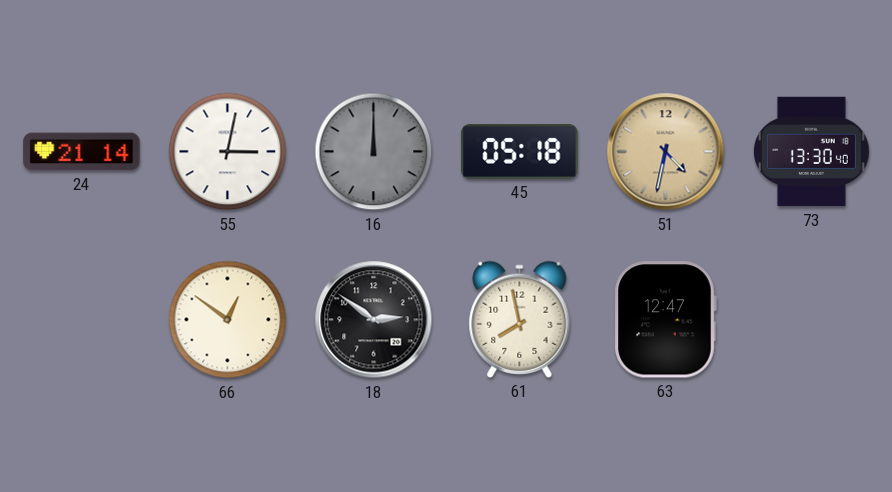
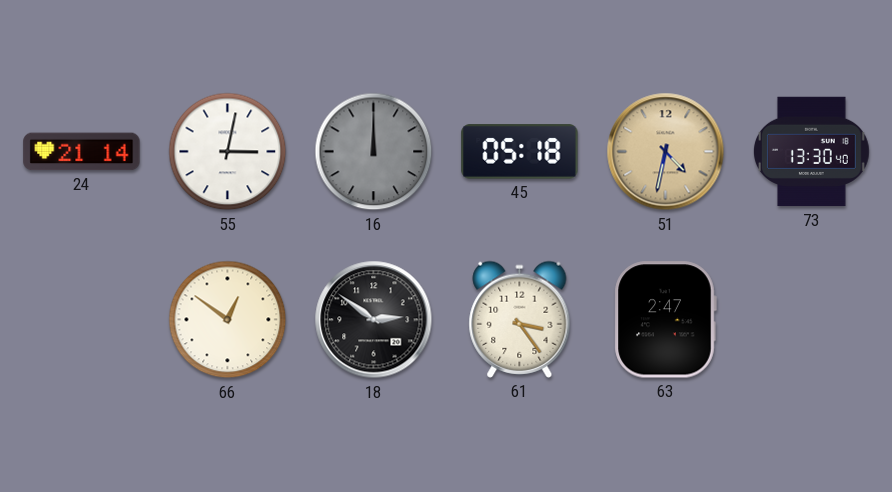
61: 7:58 -> 3:24
63: 12:47 -> 2:47
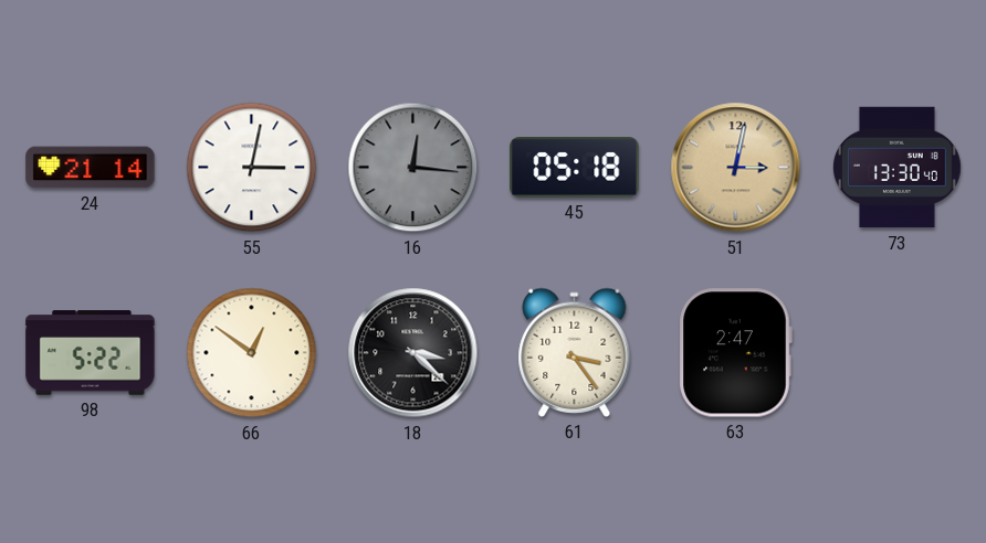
16: 12:00 -> 12:16
51: 4:32 -> 3:02
98: none -> 5:22
18: 2:51 -> 3:22
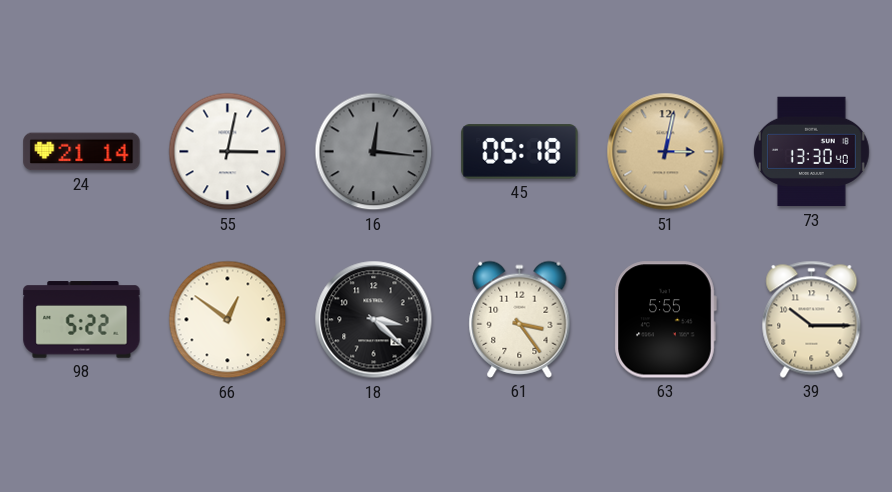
63: 2:47 -> 5:55
39: none -> 10:15
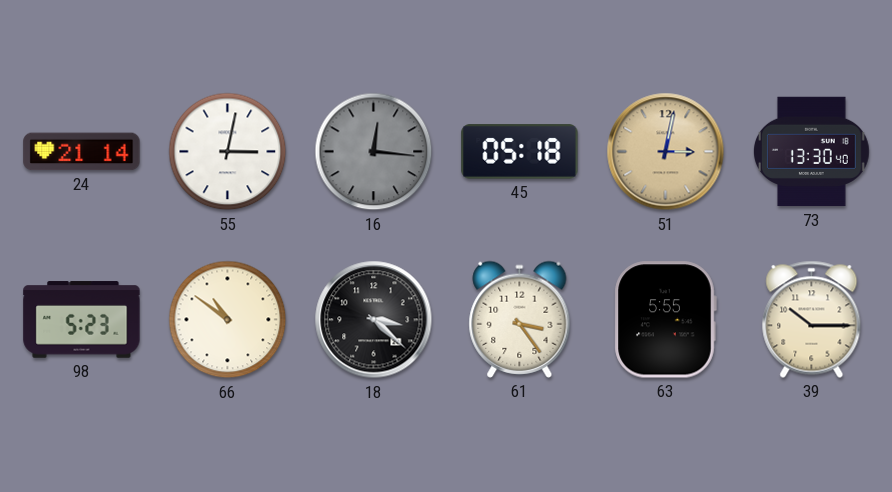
98: 5:22 -> 5:23
66: 12:51 -> 10:51
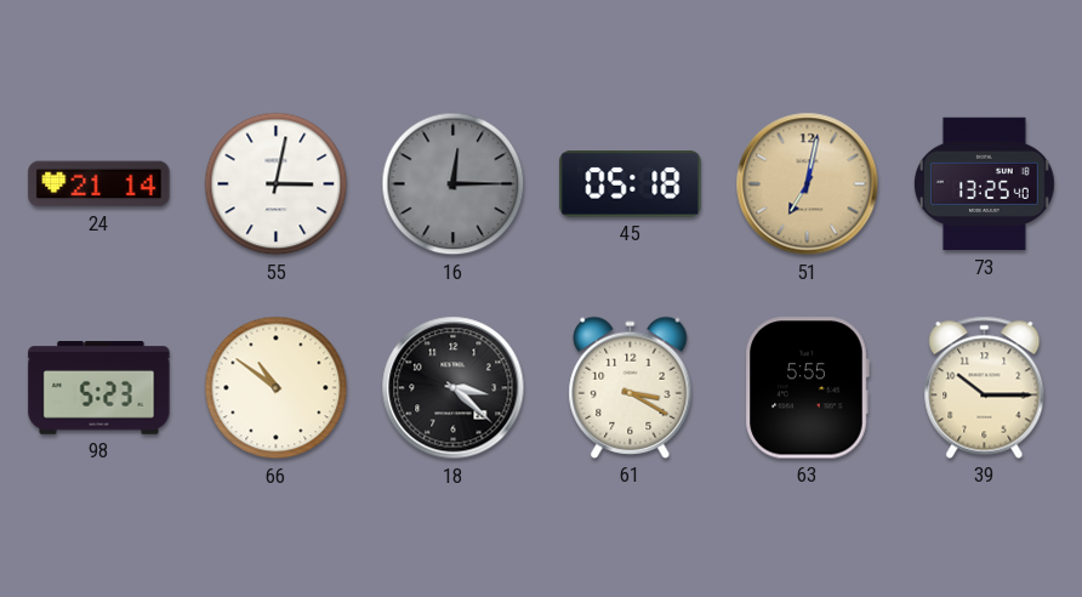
16: 12:16 -> 12:15
51: 3:02 -> 7:02
73: 13:30 -> 13:25
61: 3:24 -> 3:20
